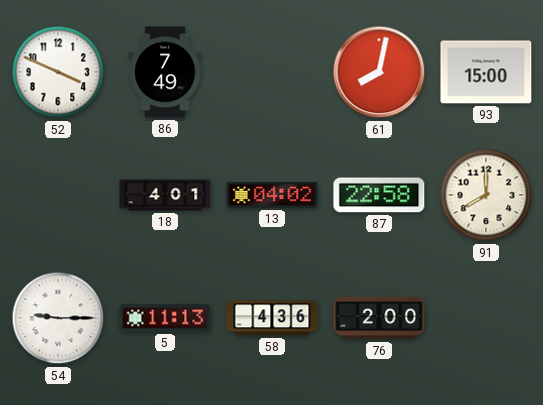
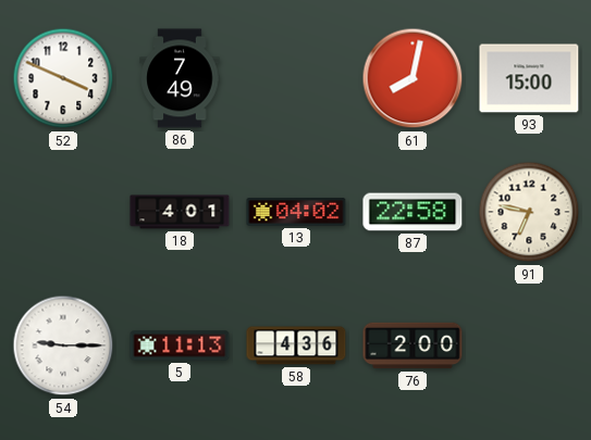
91: 8:00 -> 6:47
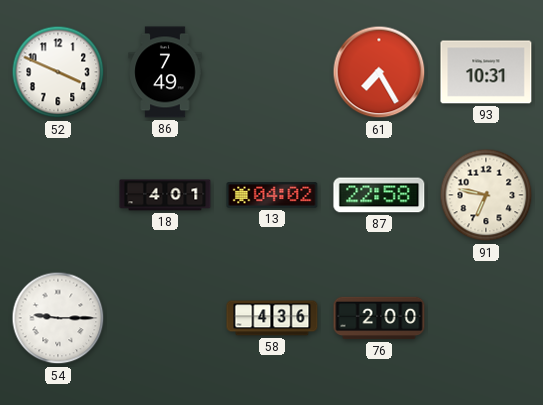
61: 8:02 -> 7:25
93: 15:00 -> 10:31
5: 11:13 -> none
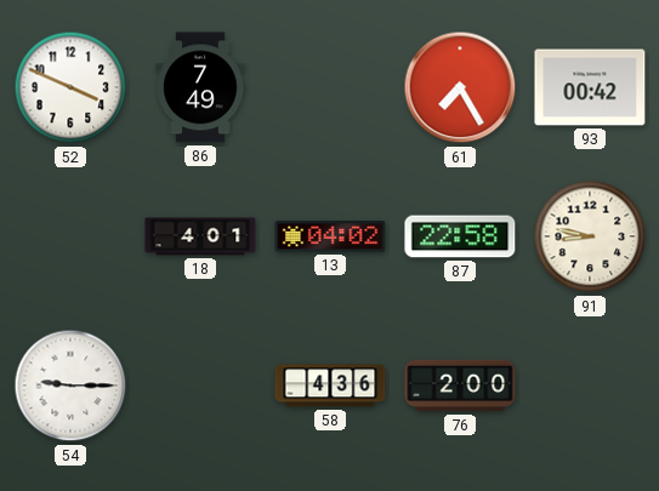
93: 10:31 -> 00:42
91: 6:47 -> 8:47
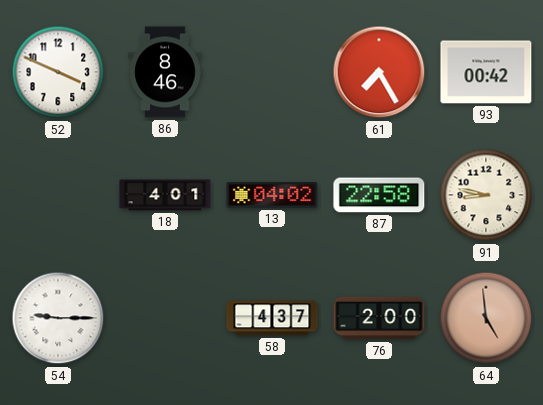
86: 7:49 -> 8:46
58: 4:36 -> 4:37
64: none -> 4:59
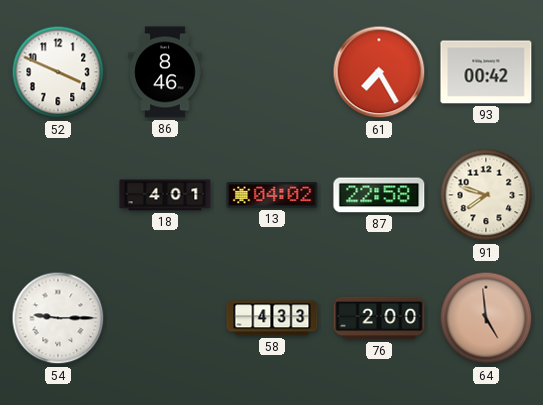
91: 8:47 -> 7:48
58: 4:37 -> 4:33
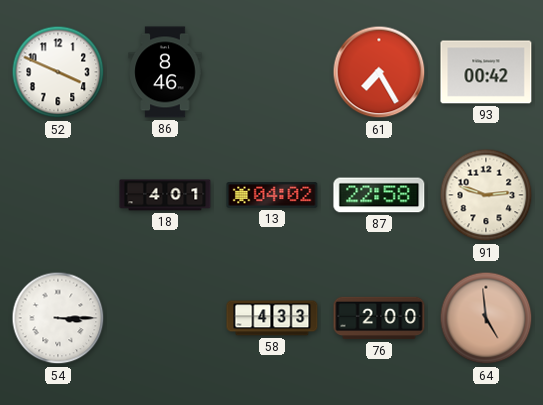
91: 7:48 -> 2:48
54: 9:15 -> 3:15
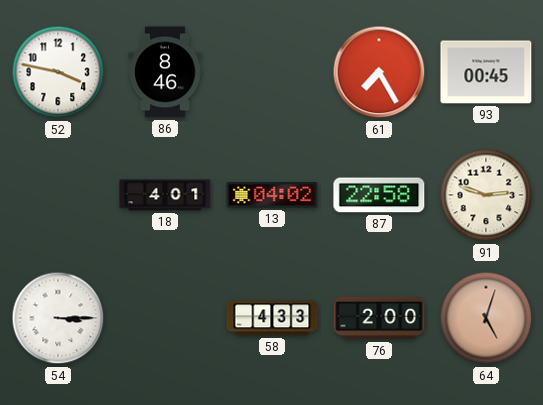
52: 3:49 -> 3:47
93: 00:42 -> 00:45
64: 4:59 -> 5:03
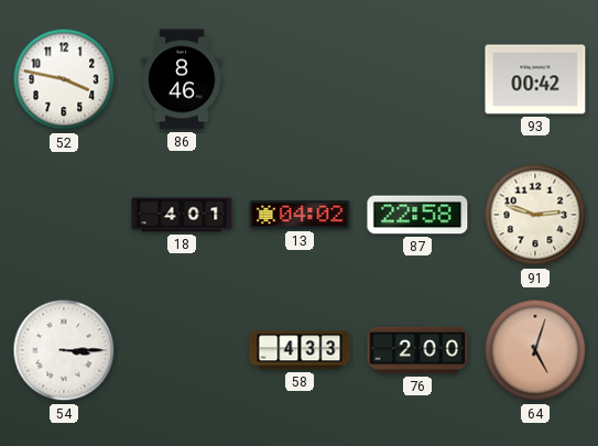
61: 7:25 -> none
93: 00:45 -> 00:42
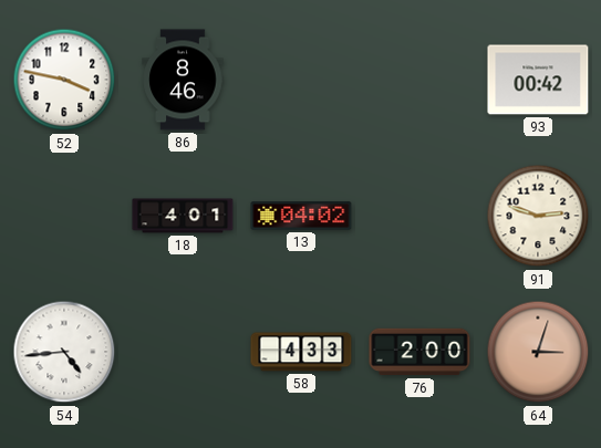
87: 22:58 -> none
54: 3:15 -> 4:44
64: 5:03 -> 3:03
